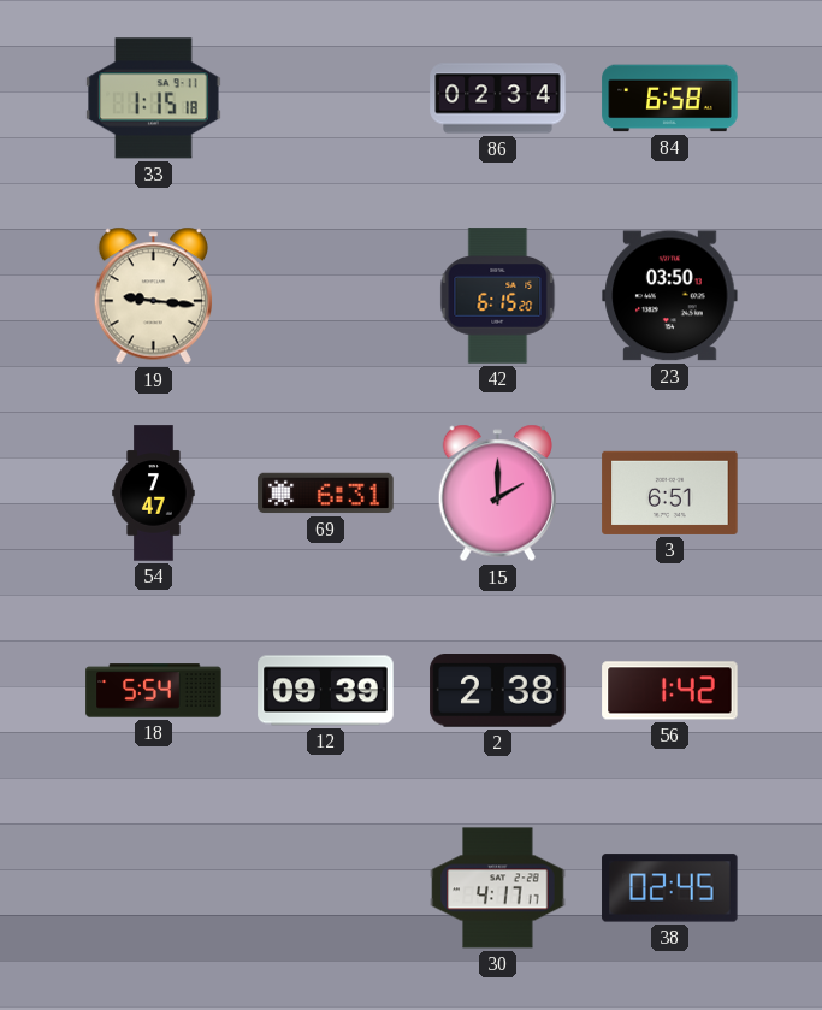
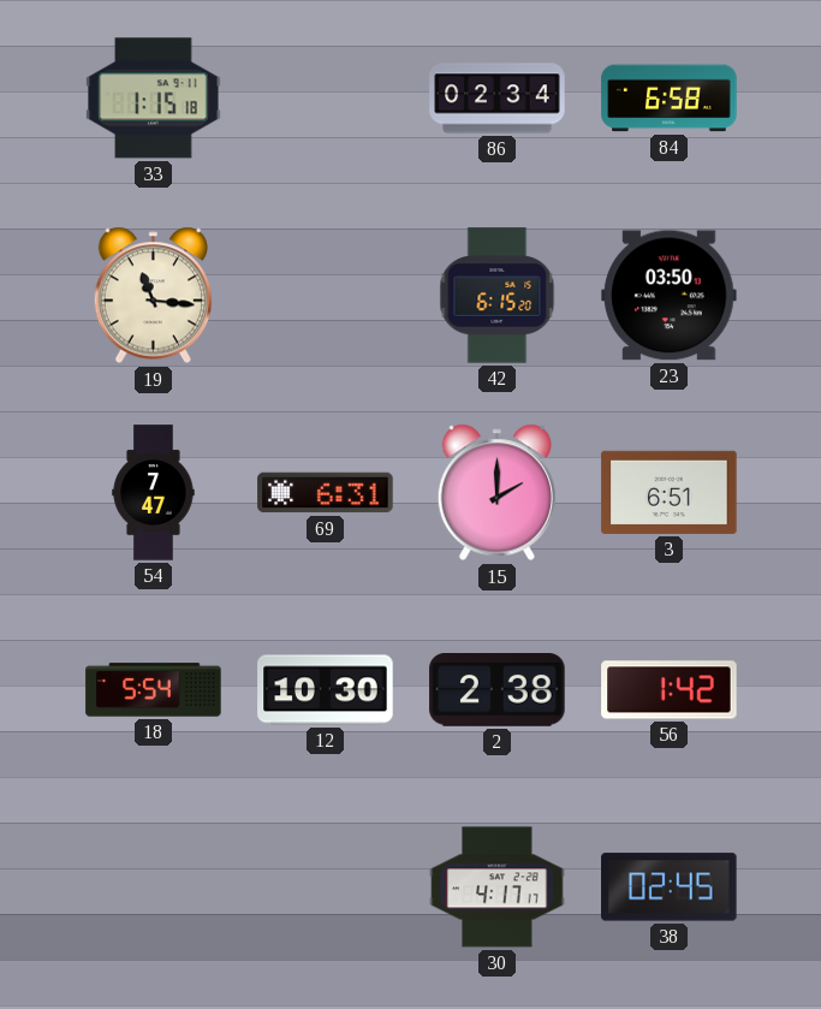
19: 9:16 -> 11:16
12: 09:39 -> 10:30
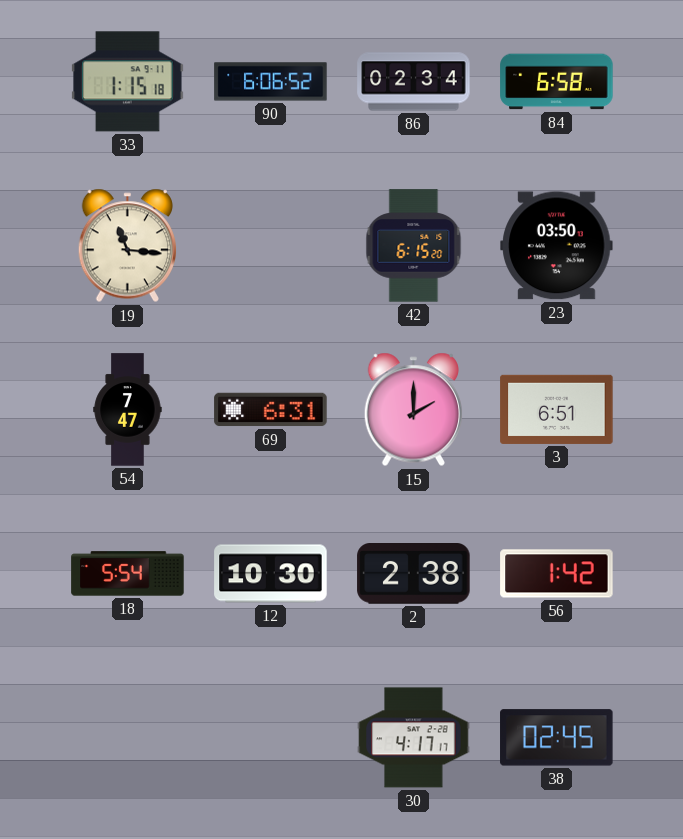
90: none -> 6:06
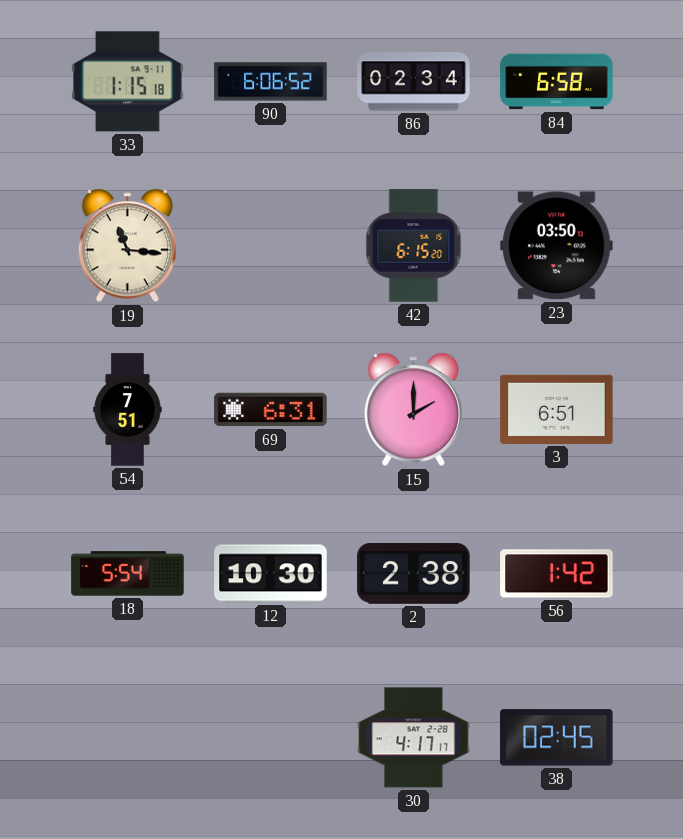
54: 7:47 -> 7:51
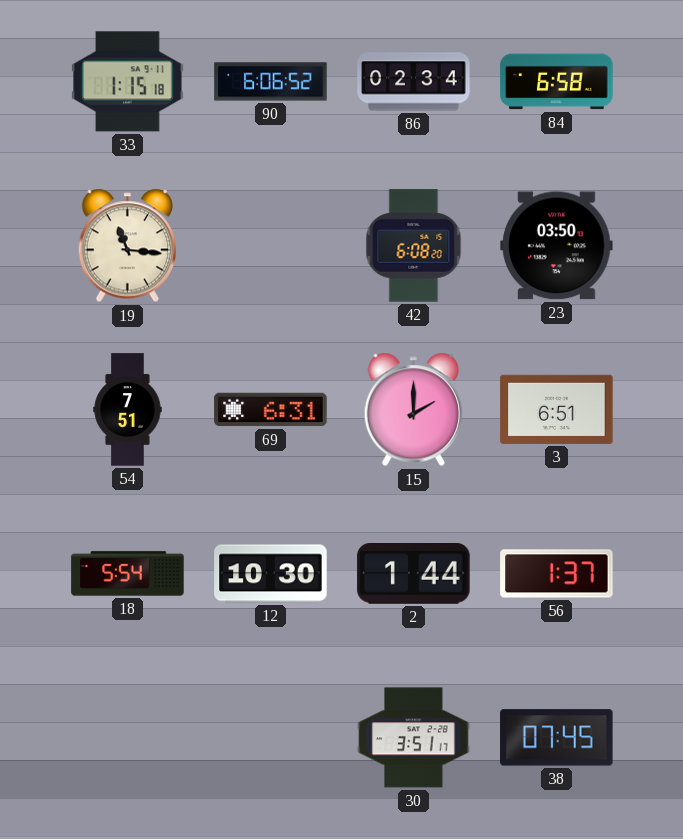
42: 6:15 -> 6:08
2: 2:38 -> 1:44
56: 1:42 -> 1:37
30: 4:17 -> 3:51
38: 02:45 -> 07:45
